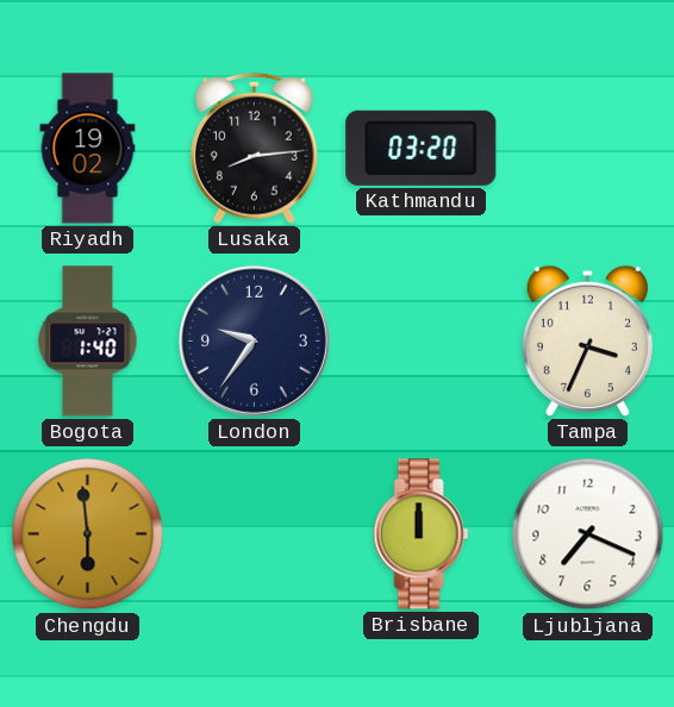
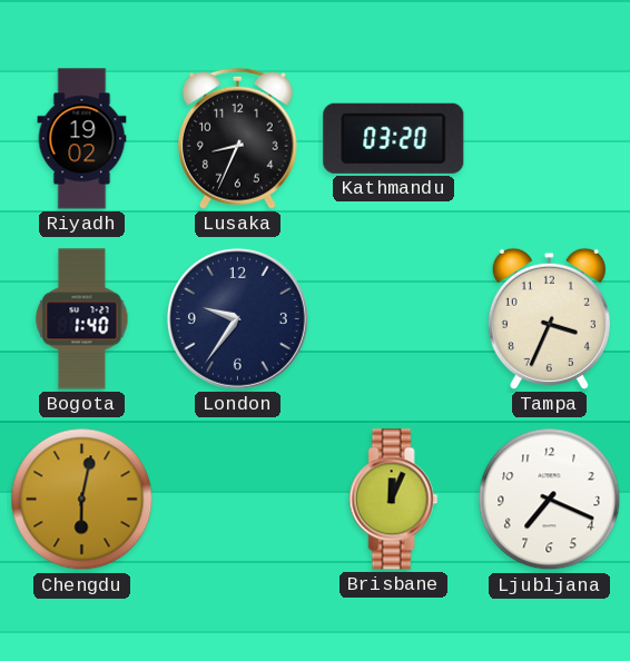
Lusaka: 8:14 -> 8:34
Chengdu: 5:59 -> 6:02
Brisbane: 12:00 -> 12:04
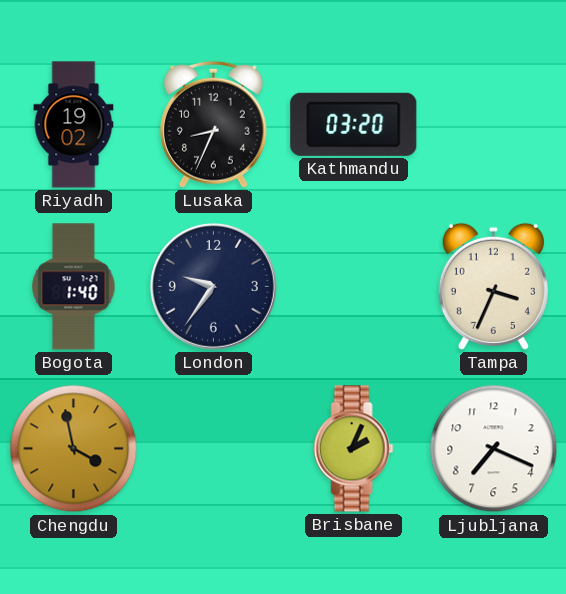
Chengdu: 6:02 -> 3:58
Brisbane: 12:04 -> 2:04
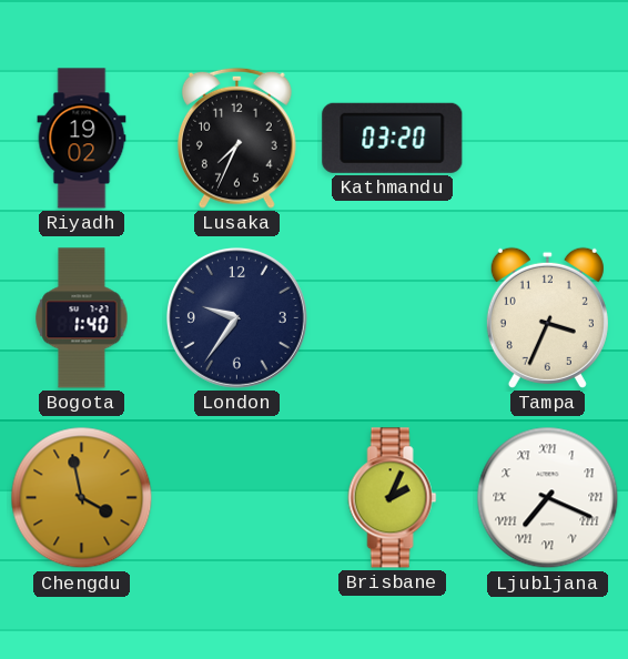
Lusaka: 8:34 -> 7:34
Ljubljana numerals: Arabic -> Roman
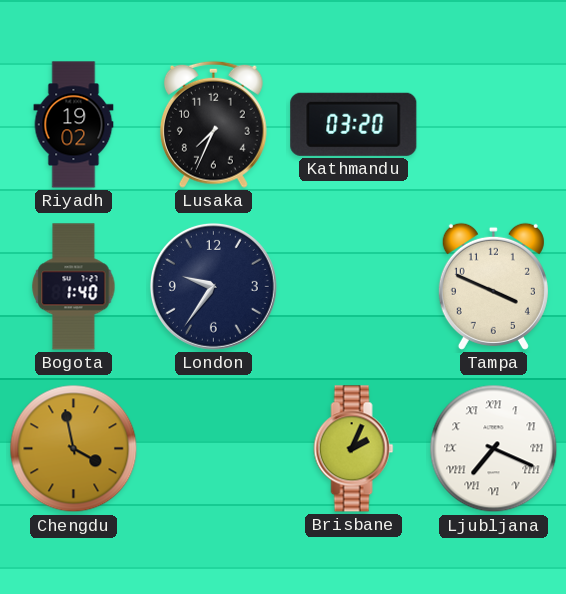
Tampa: 3:34 -> 3:49
